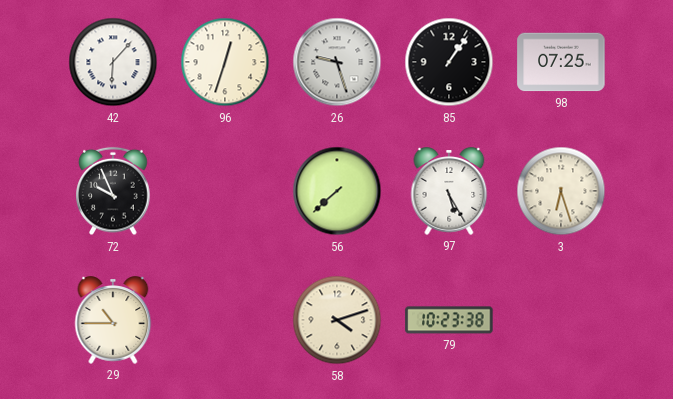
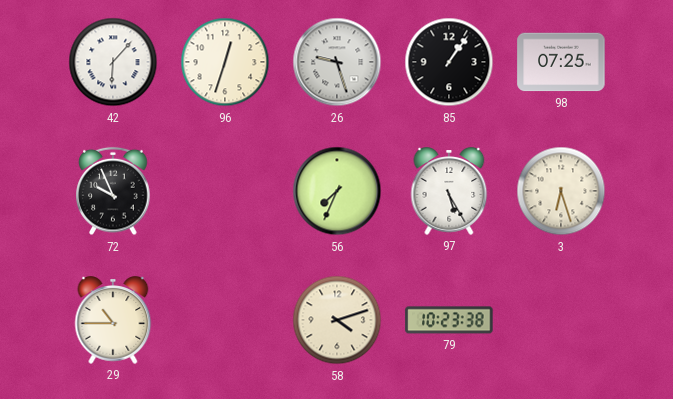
56: 7:38 -> 7:34
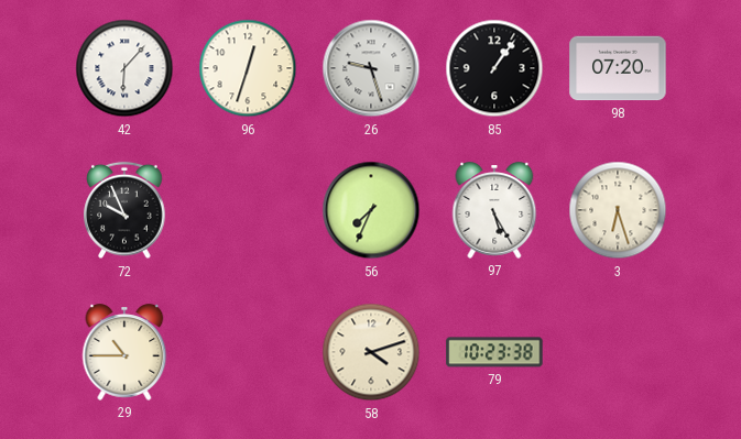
98: 07:25 -> 07:20
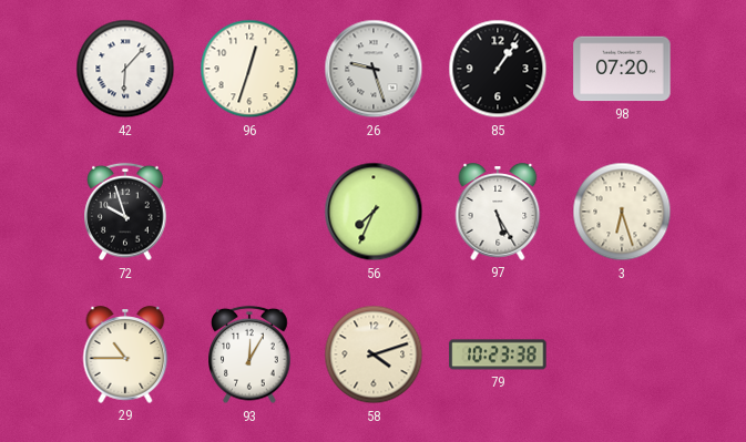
72: 9:56 -> 9:57
93: none -> 12:05
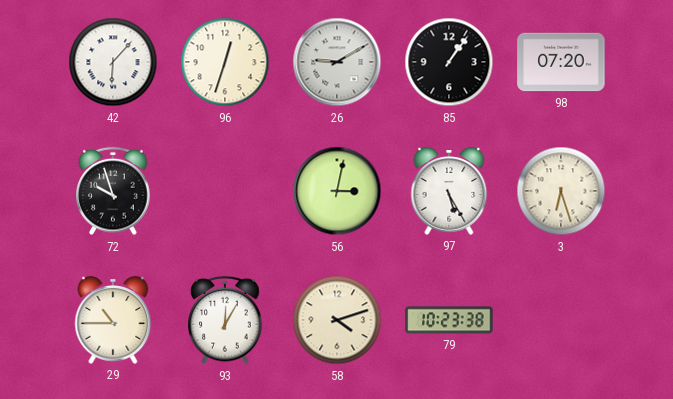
26: 9:27 -> 9:10
56: 7:34 -> 3:02
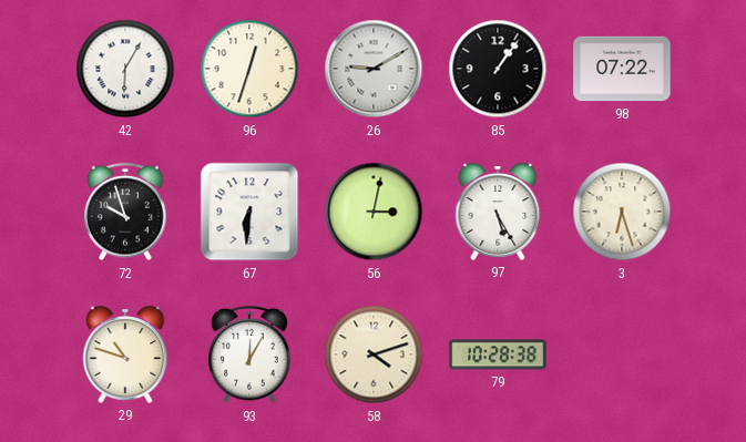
42: 6:07 -> 6:05
98: 07:20 -> 07:22
67: none -> 6:31
29: 10:45 -> 10:48
79: 10:23 -> 10:28
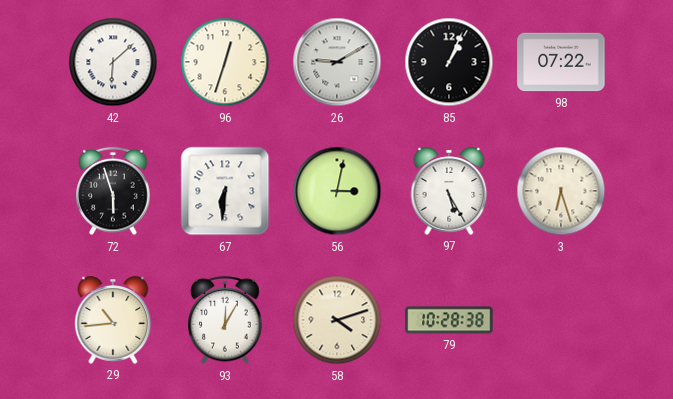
42: 6:05 -> 6:08
85: 1:06 -> 1:04
72: 9:57 -> 5:57
29: 10:48 -> 10:44
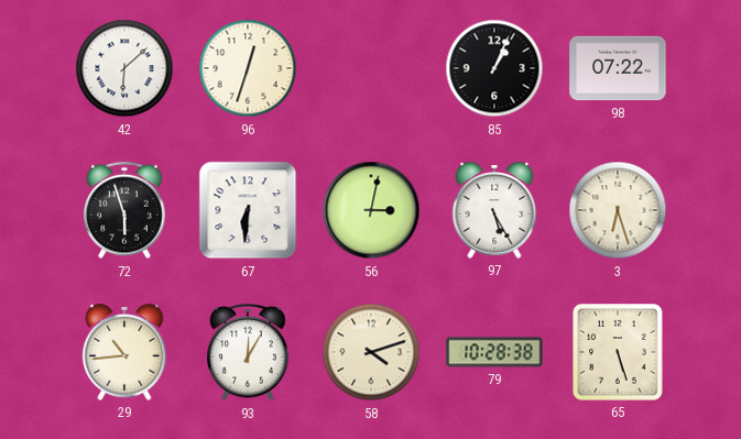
26: 9:10 -> none
65: none -> 5:27
